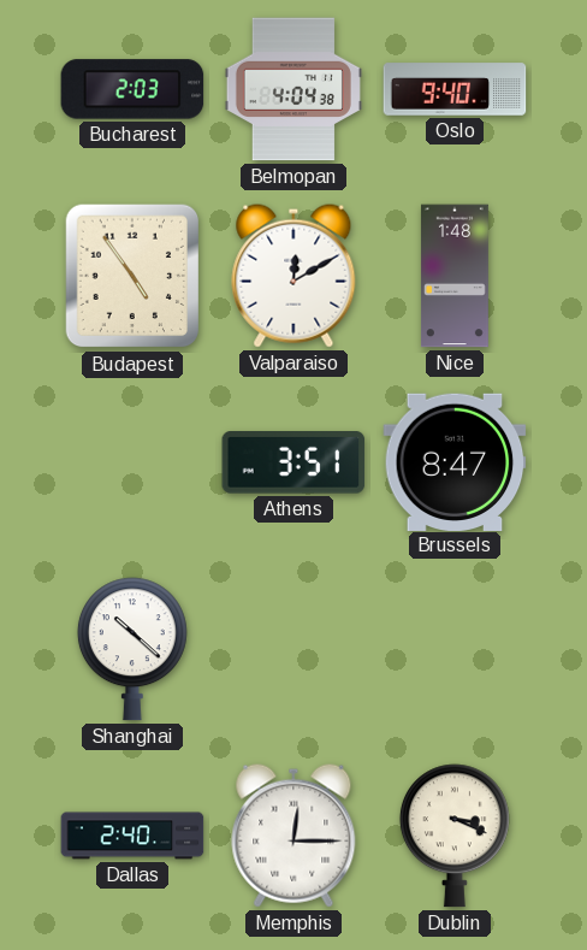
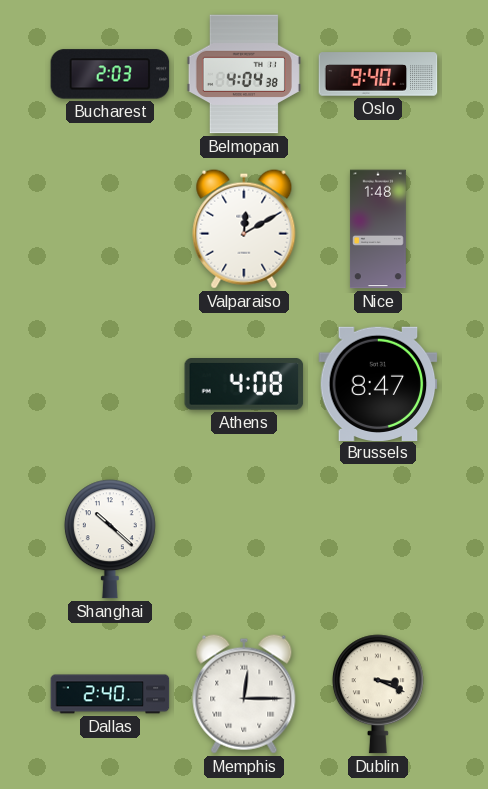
Budapest: 4:54 -> none
Athens: 3:51 -> 4:08
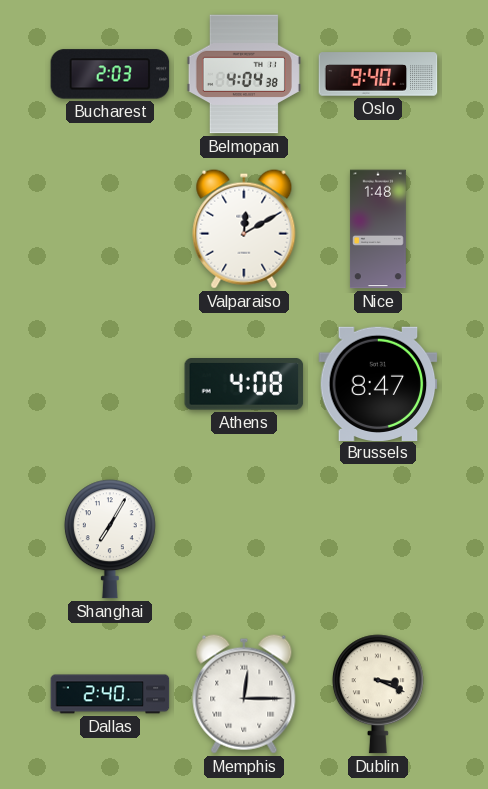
Shanghai: 10:22 -> 7:05
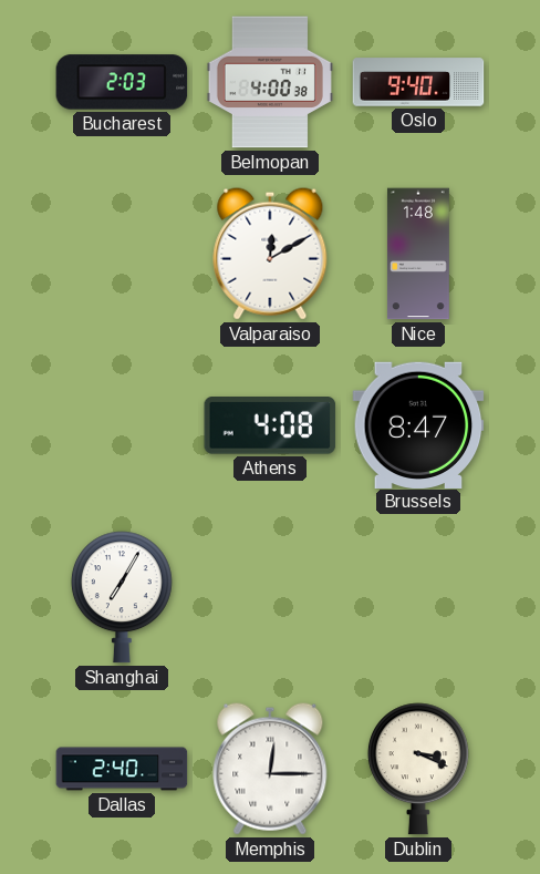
Belmopan: 4:04 -> 4:00
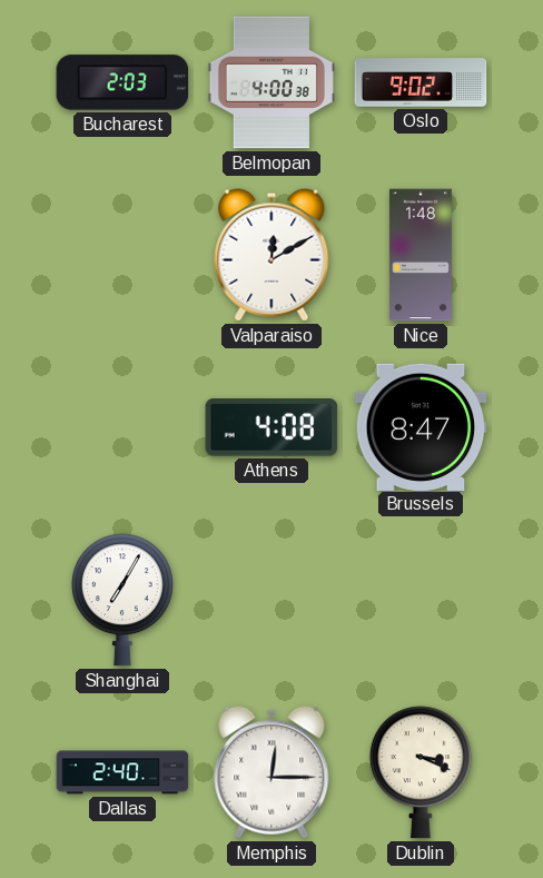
Oslo: 9:40 -> 9:02
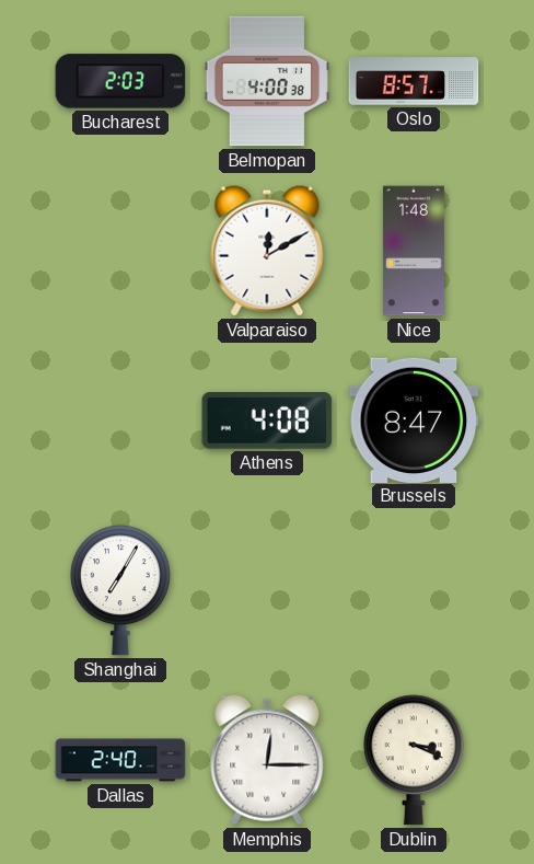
Oslo: 9:02 -> 8:57
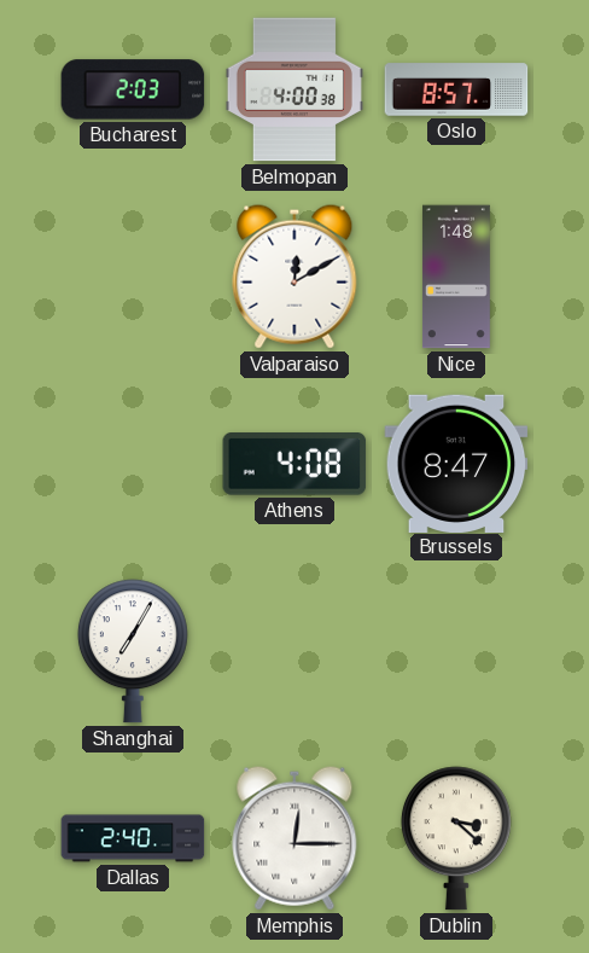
Dublin: 3:19 -> 3:22
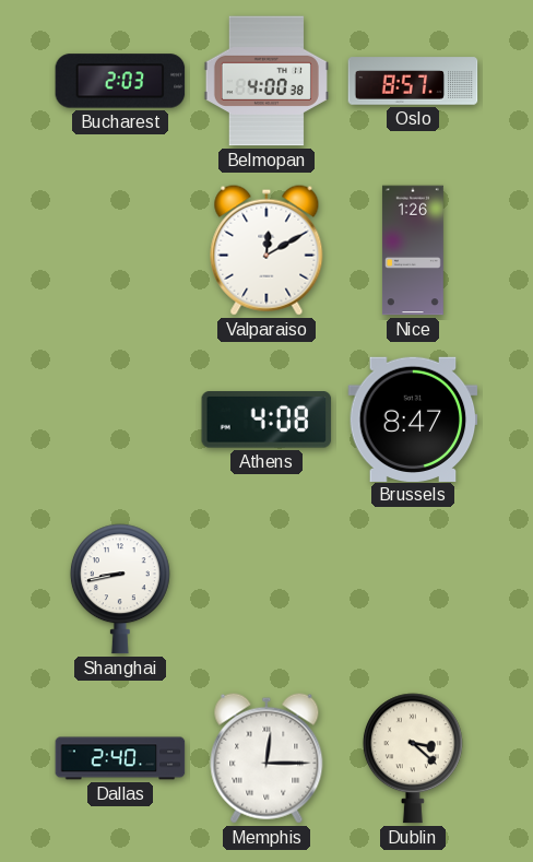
Nice: 1:48 -> 1:26
Shanghai: 7:05 -> 8:43
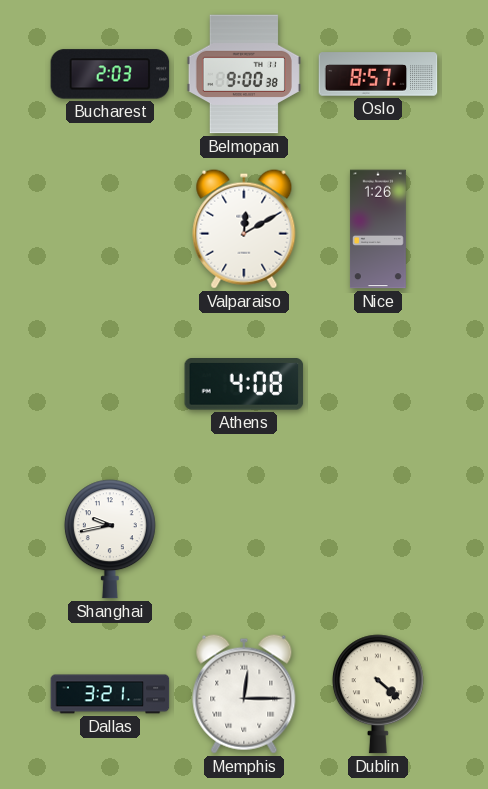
Belmopan: 4:00 -> 9:00
Brussels: 8:47 -> none
Shanghai: 8:43 -> 9:43
Dallas: 2:40 -> 3:21
Dublin: 3:22 -> 4:22
